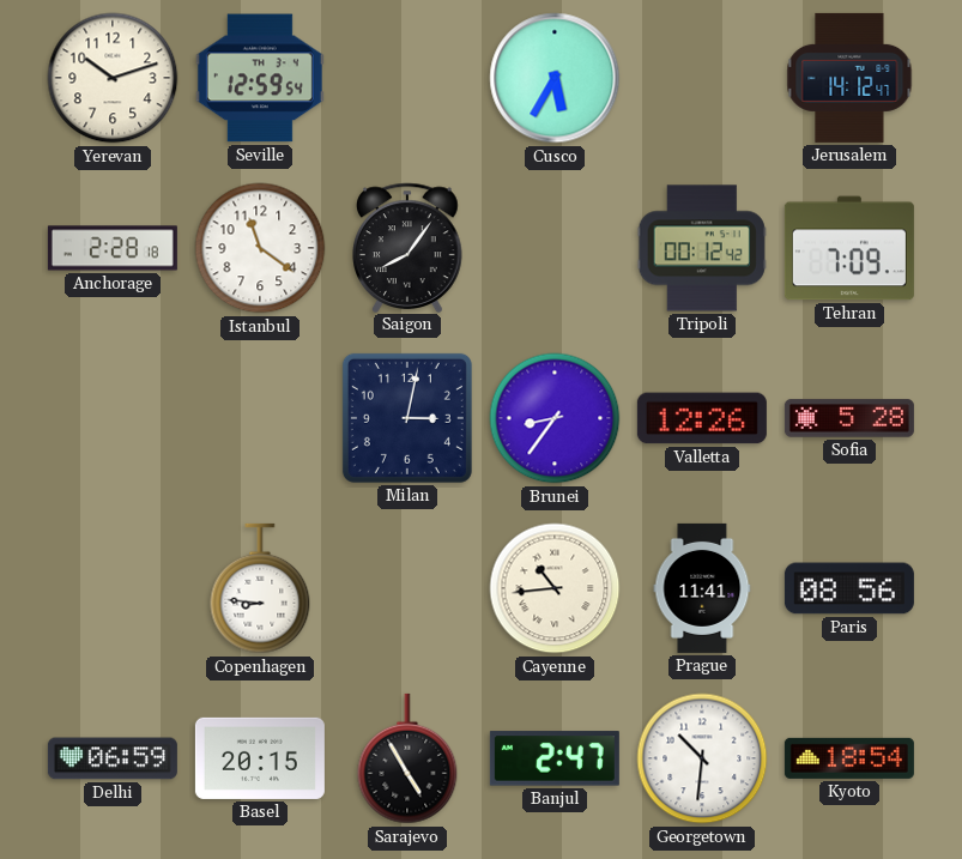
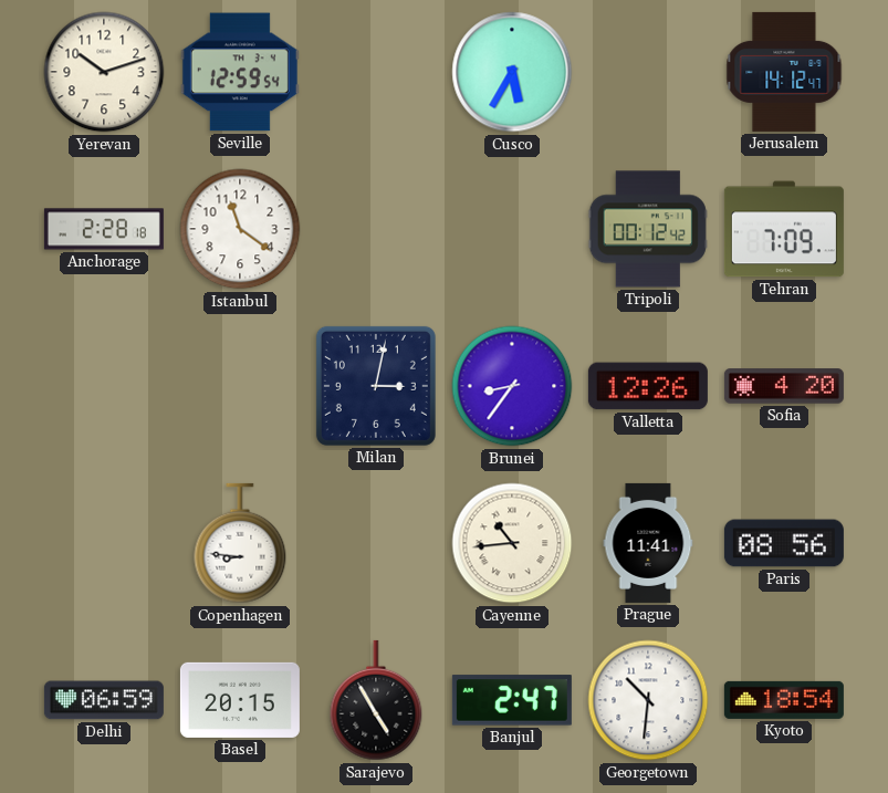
Saigon: 8:06 -> none
Sofia: 5:28 -> 4:20
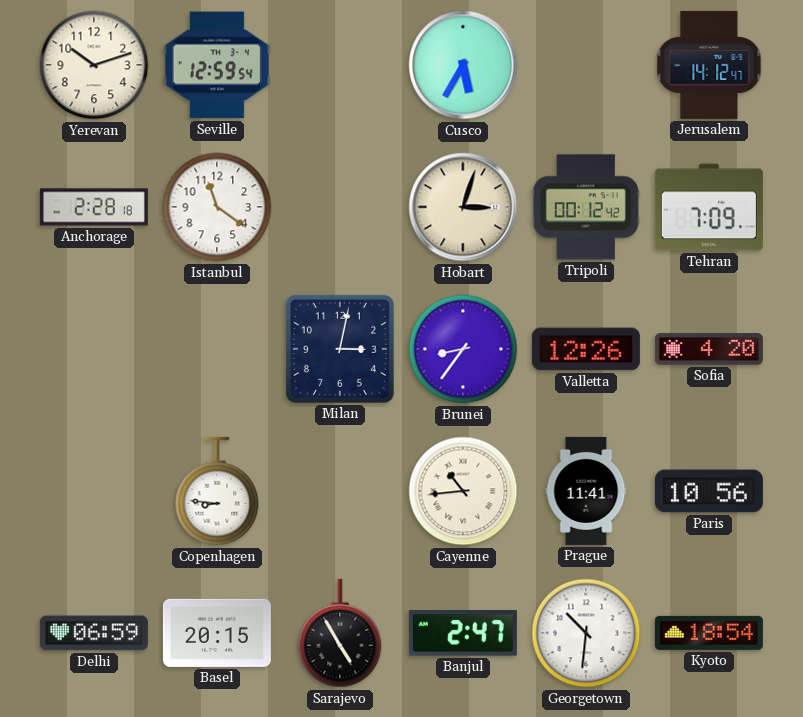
Hobart: none -> 3:03
Paris: 08:56 -> 10:56
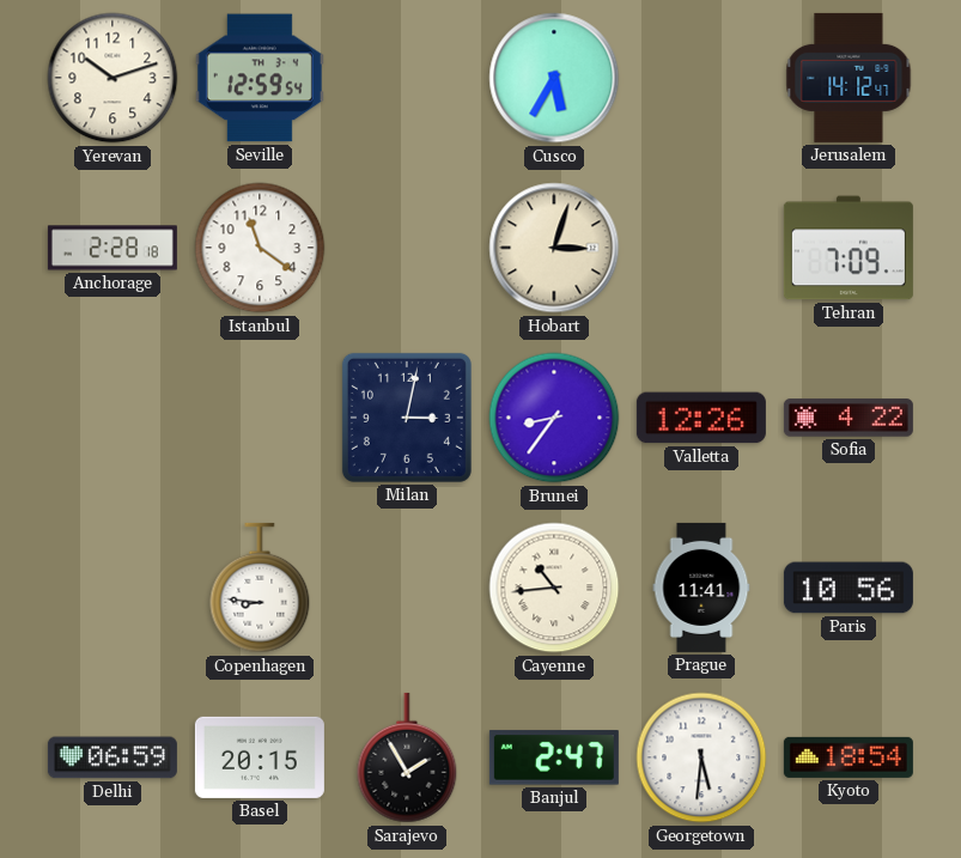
Tripoli: 00:12 -> none
Sofia: 4:20 -> 4:22
Sarajevo: 4:55 -> 1:55
Georgetown: 10:31 -> 5:31
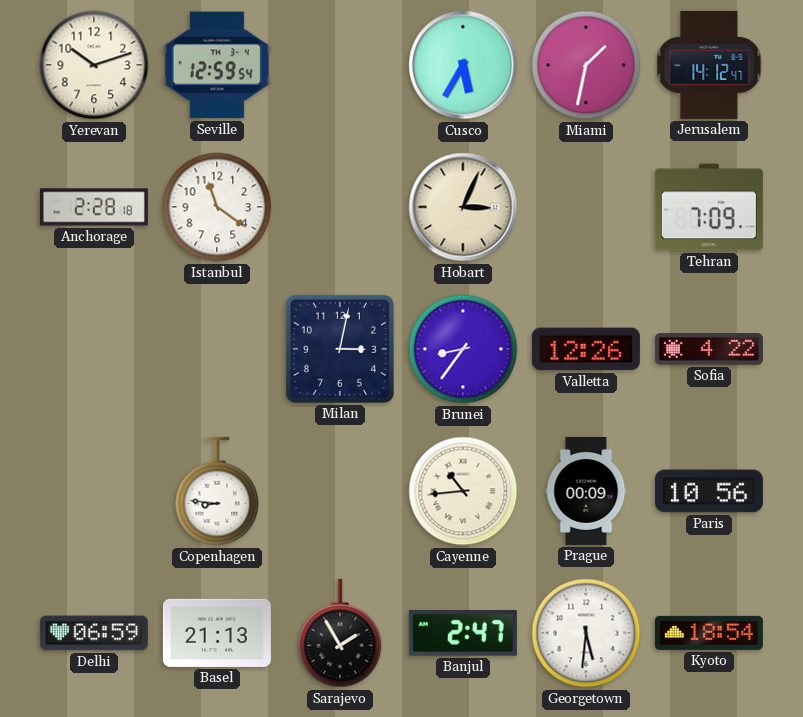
Miami: none -> 1:32
Hobart: 3:03 -> 3:04
Prague: 11:41 -> 00:09
Basel: 20:15 -> 21:13
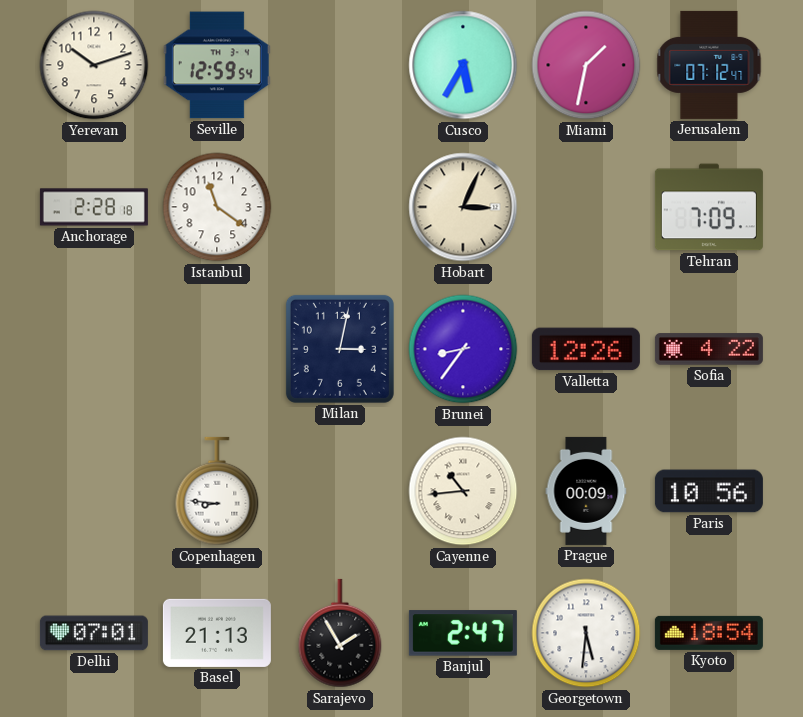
Jerusalem: 14:12 -> 07:12
Delhi: 06:59 -> 07:01
